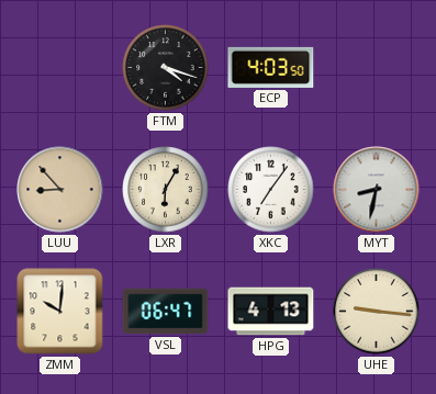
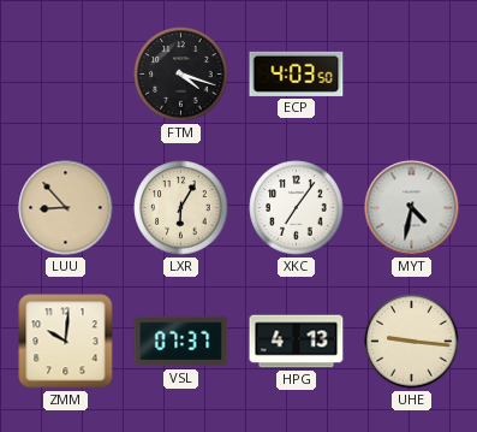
MYT: 8:32 -> 4:32
VSL: 06:47 -> 07:37
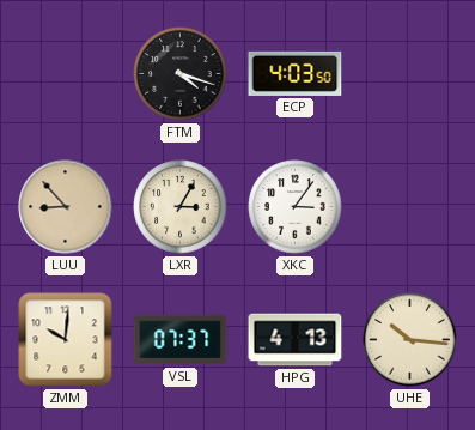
LXR: 6:05 -> 3:05
XKC: 7:06 -> 3:06
MYT: 4:32 -> none
UHE: 9:16 -> 10:16
